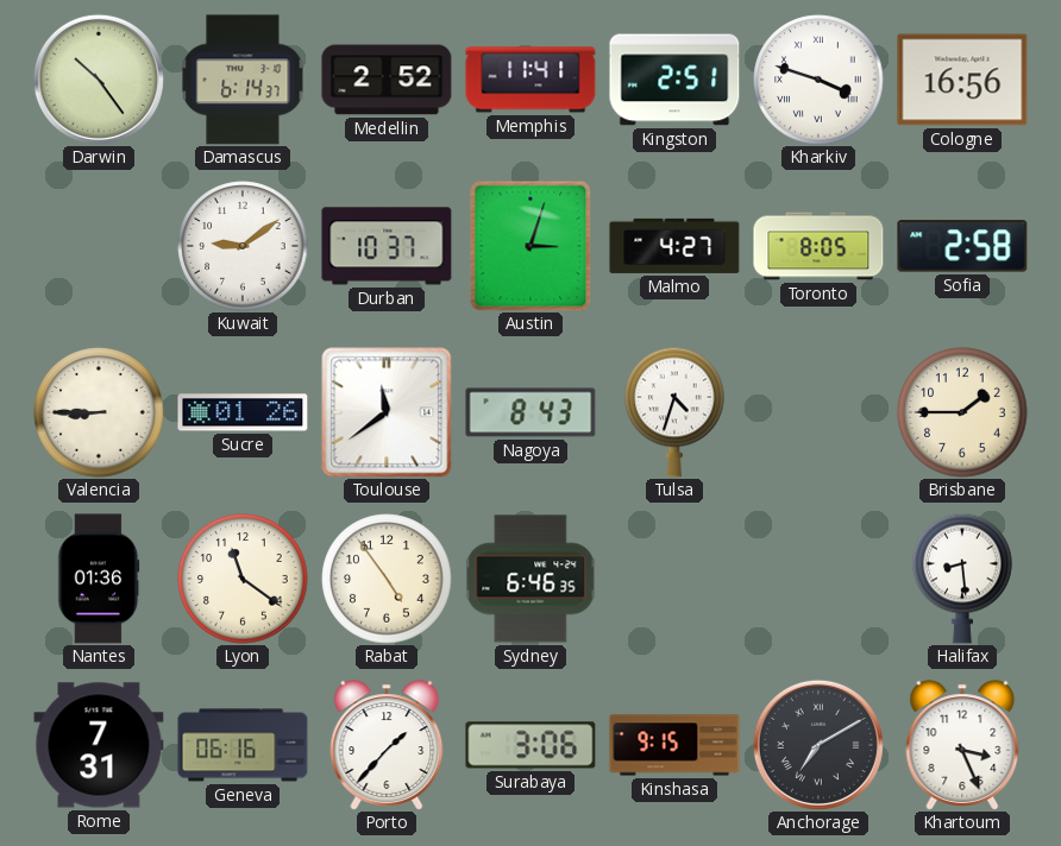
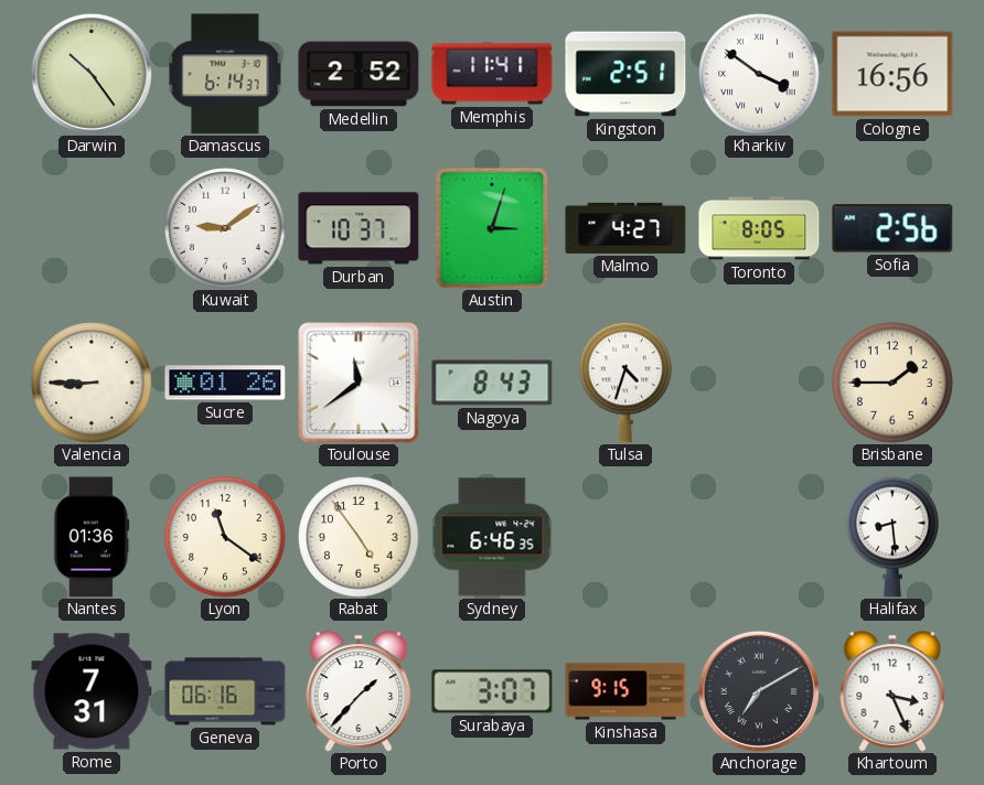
Kharkiv: 3:48 -> 3:51
Sofia: 2:58 -> 2:56
Surabaya: 3:06 -> 3:07
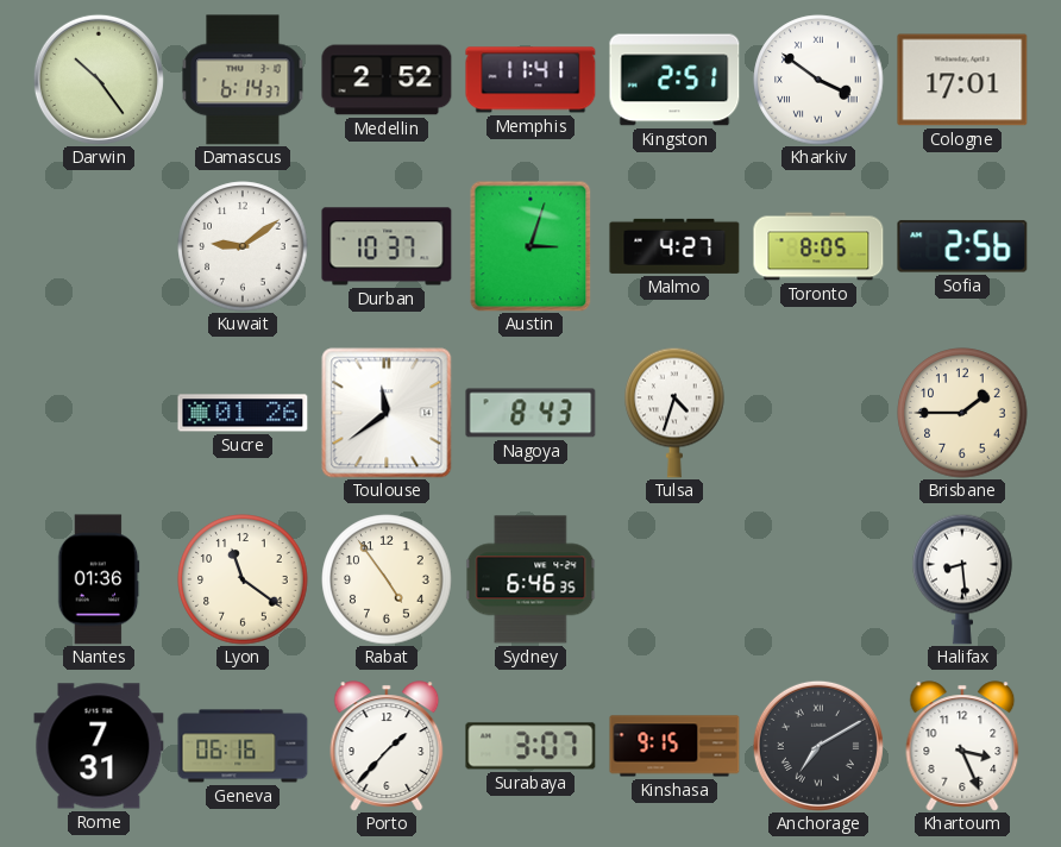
Cologne: 16:56 -> 17:01
Valencia: 8:45 -> none
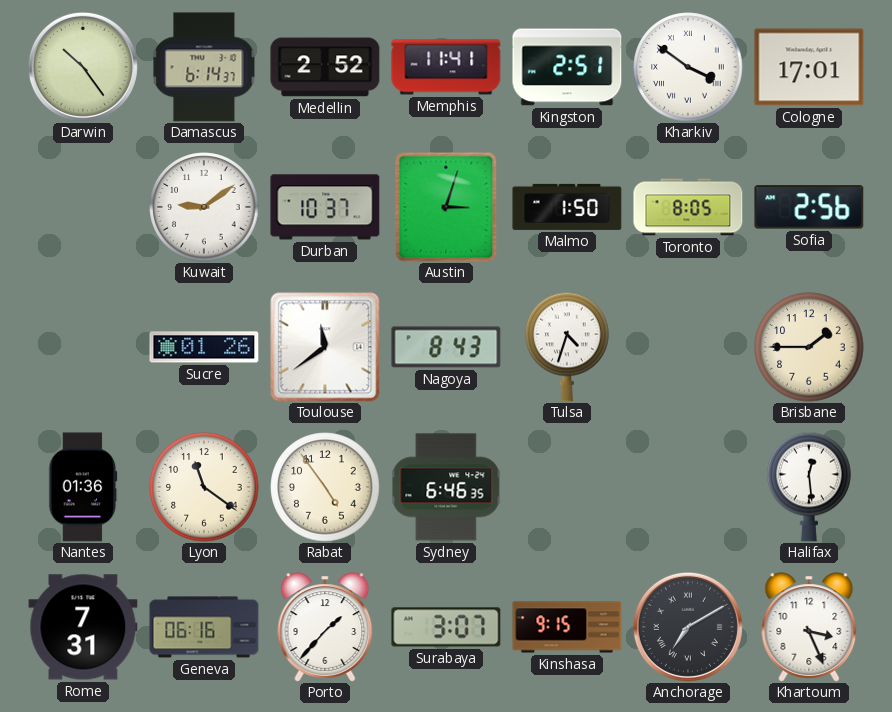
Malmo: 4:27 -> 1:50
Halifax: 8:29 -> 12:29
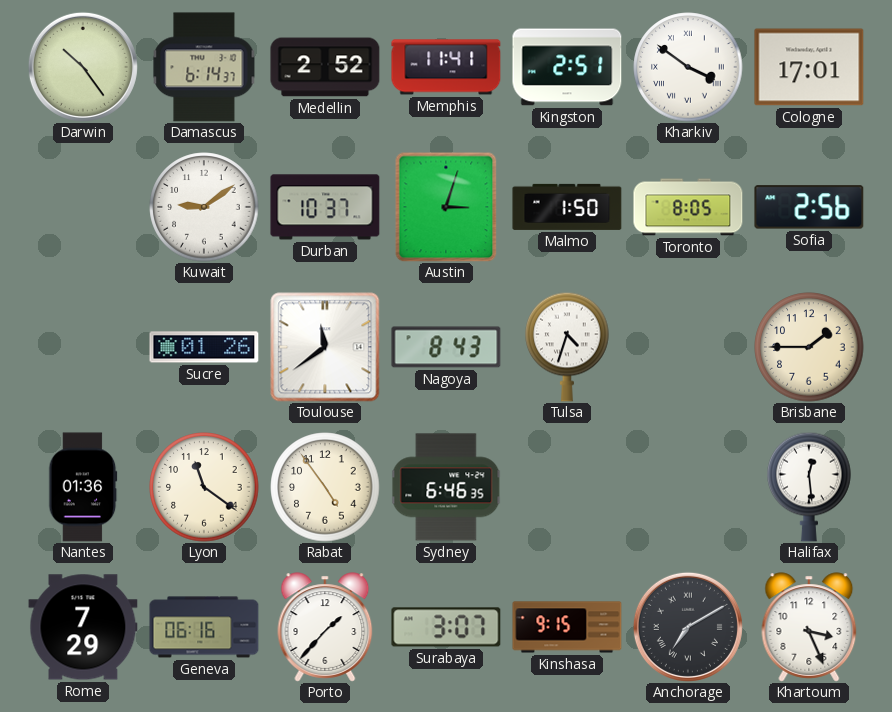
Rome: 7:31 -> 7:29
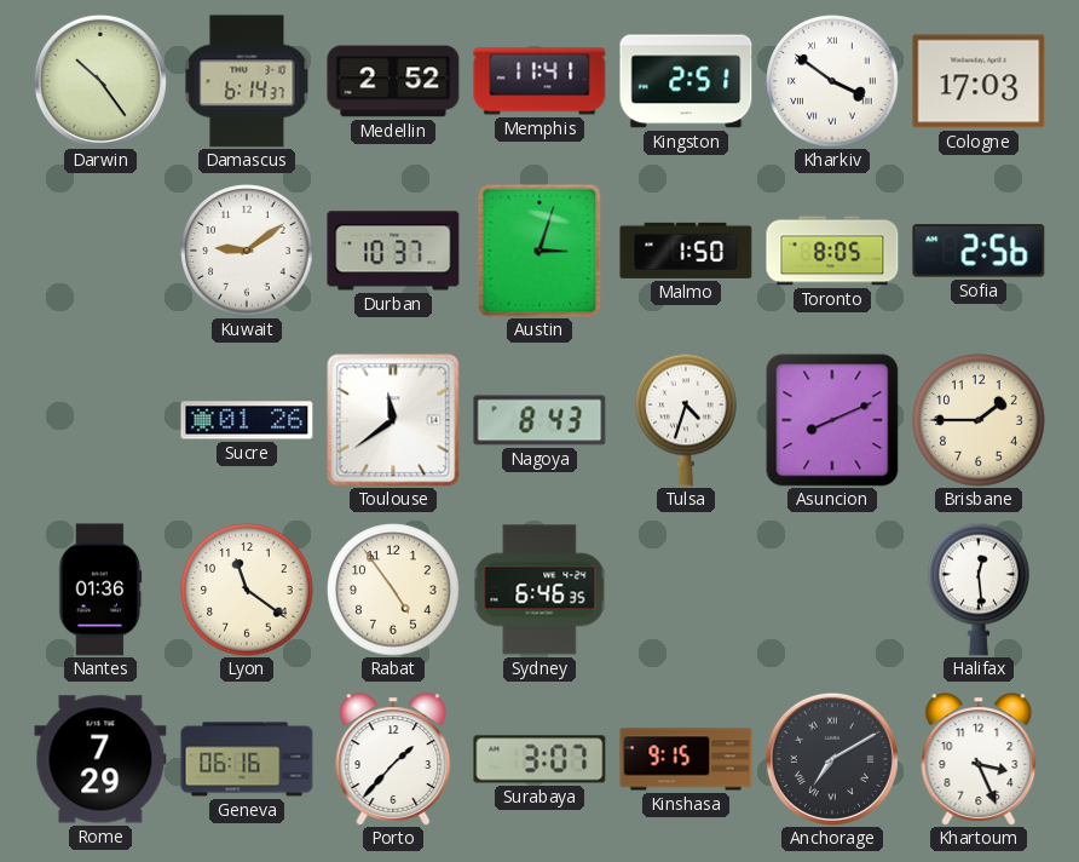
Cologne: 17:01 -> 17:03
Asuncion: none -> 8:11
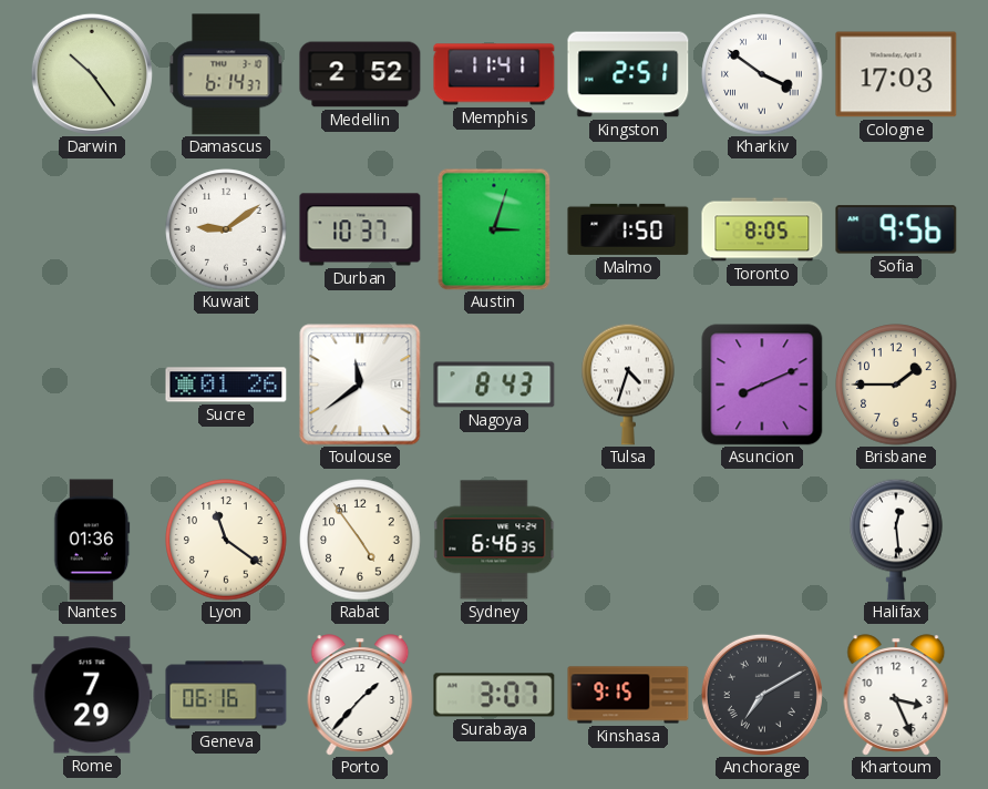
Sofia: 2:56 -> 9:56
